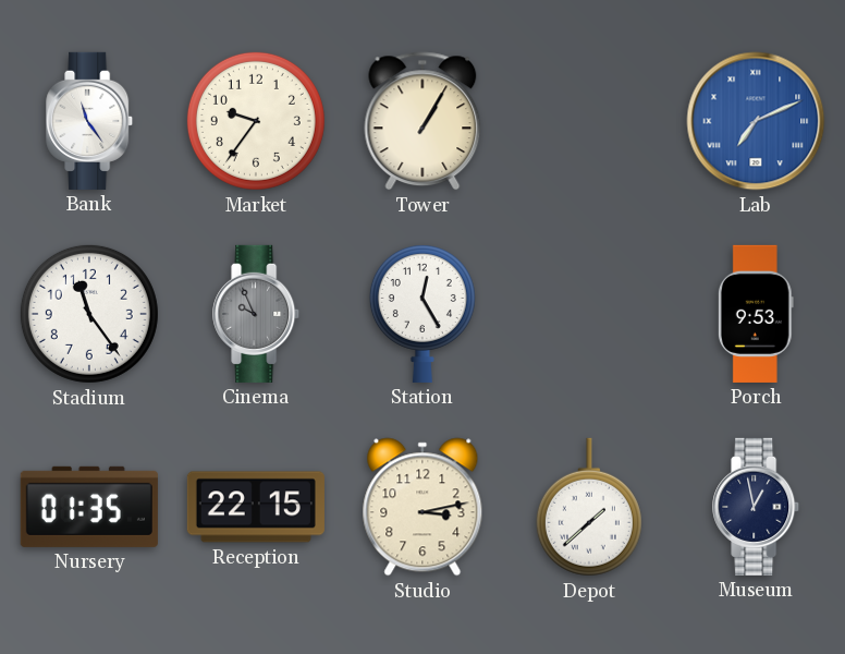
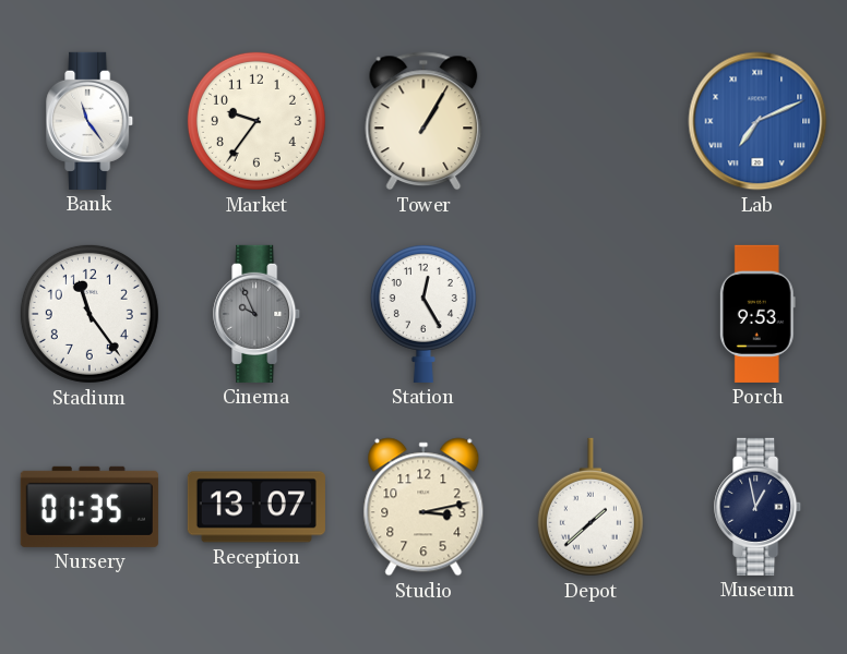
Reception: 22:15 -> 13:07
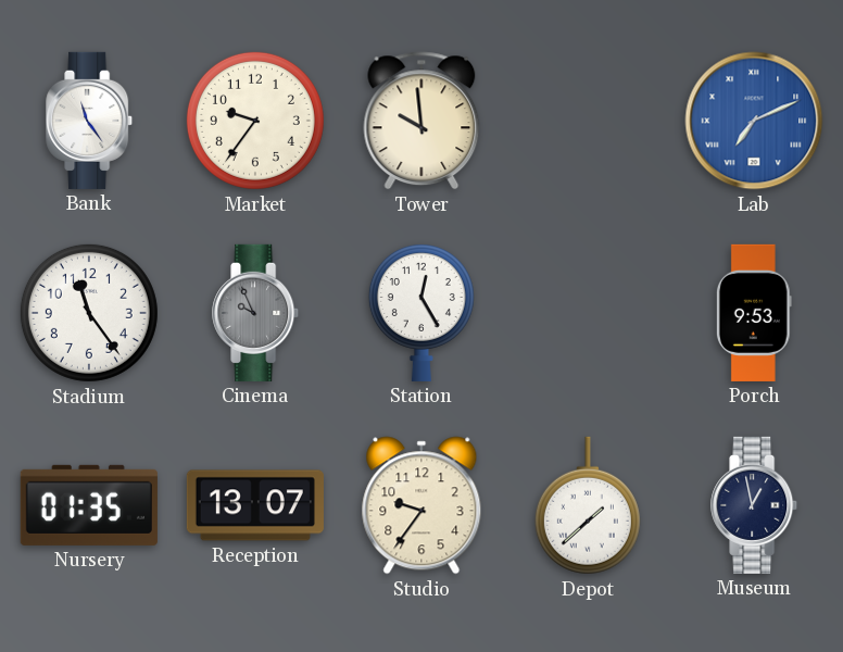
Tower: 1:05 -> 9:59
Studio: 3:13 -> 9:36
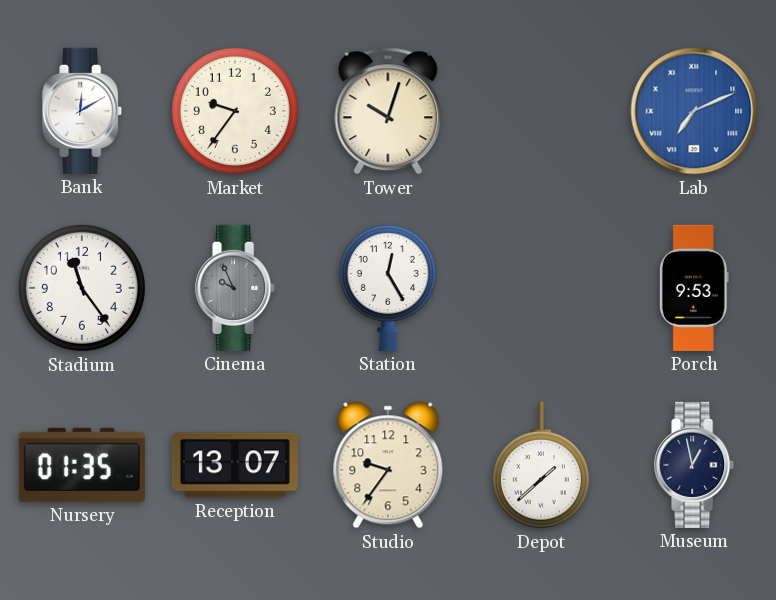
Bank: 11:24 -> 12:10
Tower: 9:59 -> 10:03
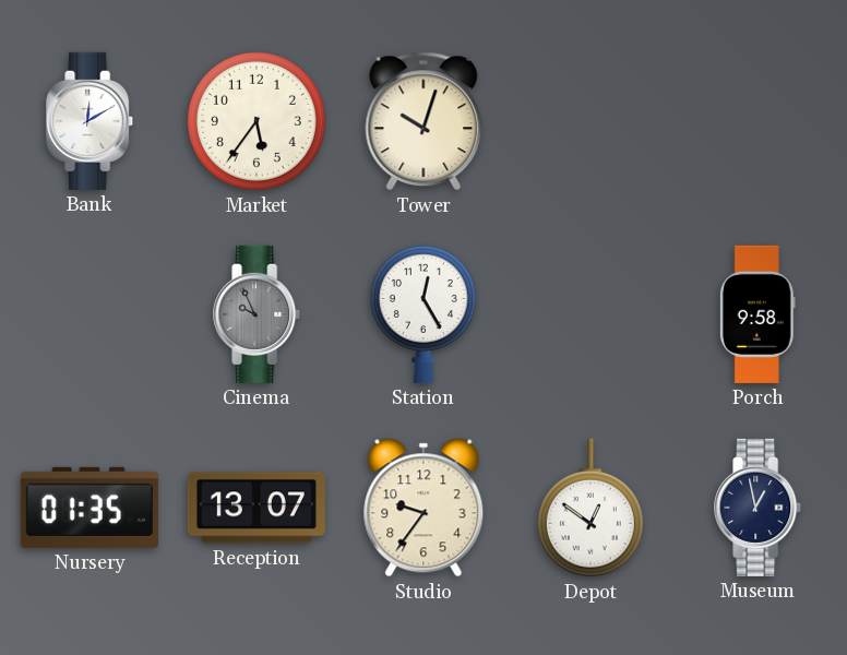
Market: 9:36 -> 5:36
Lab: 7:11 -> none
Stadium: 11:24 -> none
Porch: 9:53 -> 9:58
Depot: 1:38 -> 12:51
